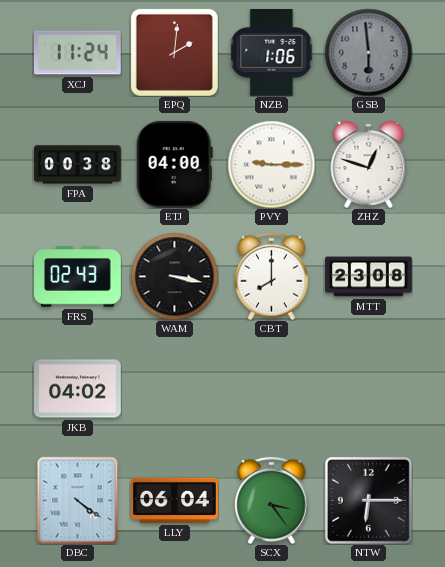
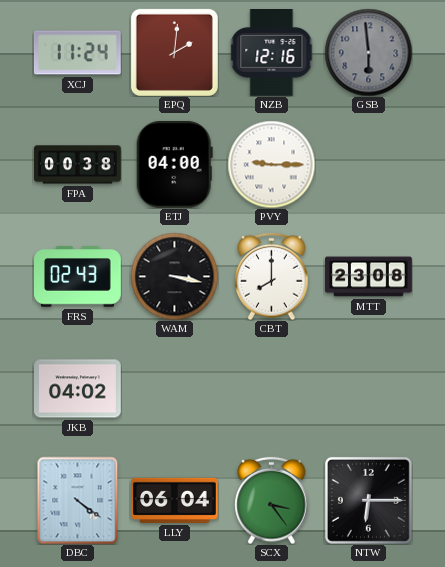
NZB: 1:06 -> 12:16
ZHZ: 12:48 -> none
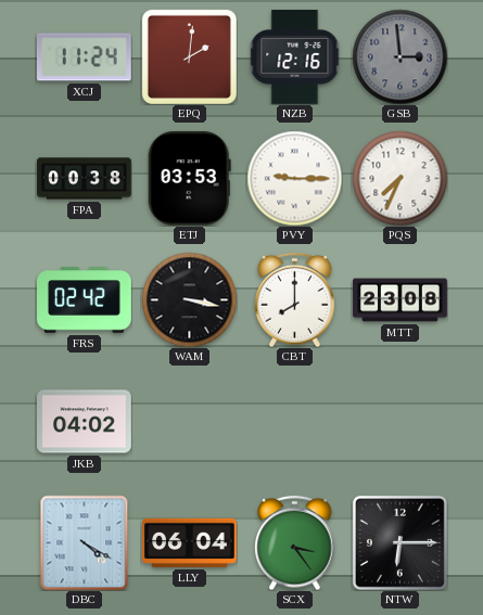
GSB: 5:59 -> 2:59
ETJ: 04:00 -> 03:53
PQS: none -> 7:34
FRS: 02:43 -> 02:42
DBC: 4:21 -> 4:20
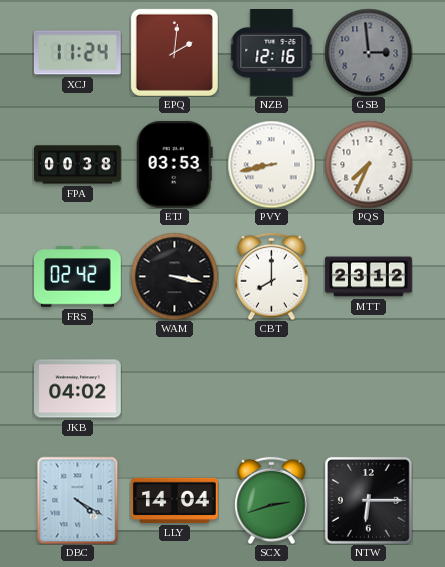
PVY: 9:15 -> 8:43
MTT: 23:08 -> 23:12
LLY: 06:04 -> 14:04
SCX: 3:24 -> 2:42
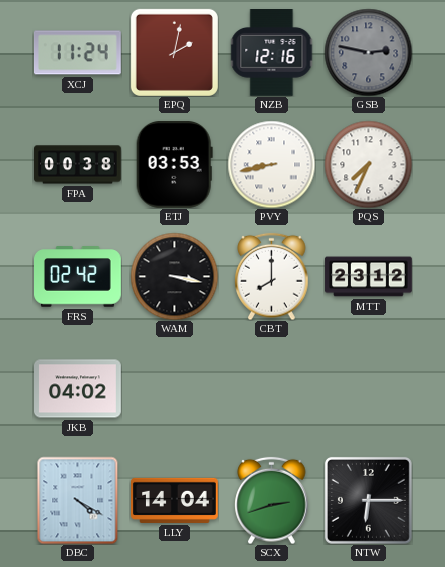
EPQ: 2:01 -> 2:02
GSB: 2:59 -> 2:47
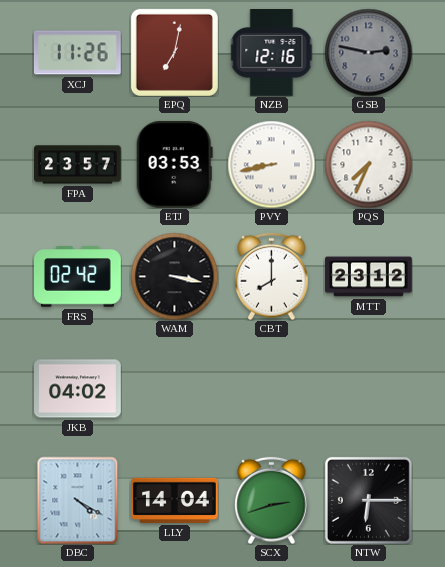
XCJ: 11:24 -> 11:26
EPQ: 2:02 -> 7:02
FPA: 00:38 -> 23:57
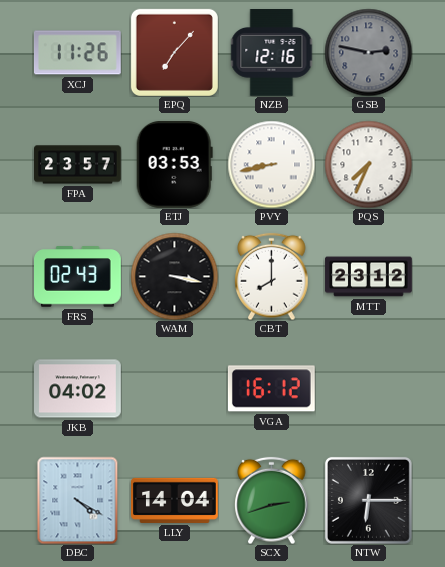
EPQ: 7:02 -> 7:07
FRS: 02:42 -> 02:43
VGA: none -> 16:12
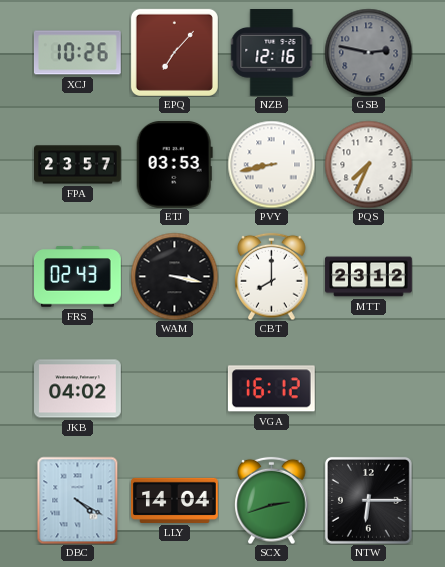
XCJ: 11:26 -> 10:26
